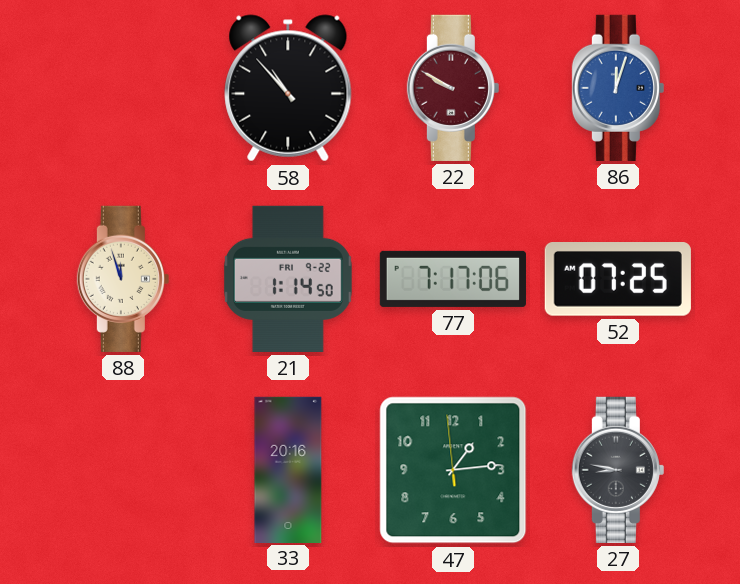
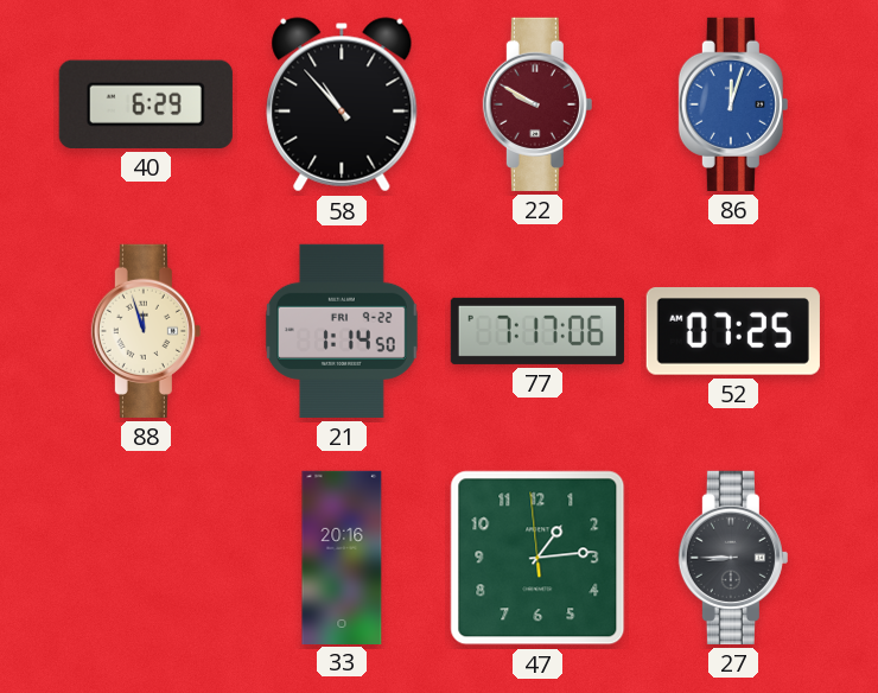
40: none -> 6:29
27: 8:47 -> 8:45
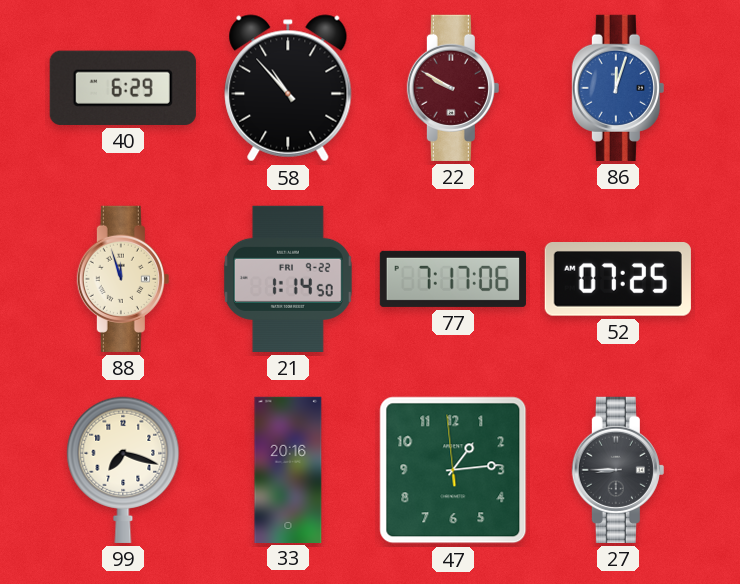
99: none -> 7:18
